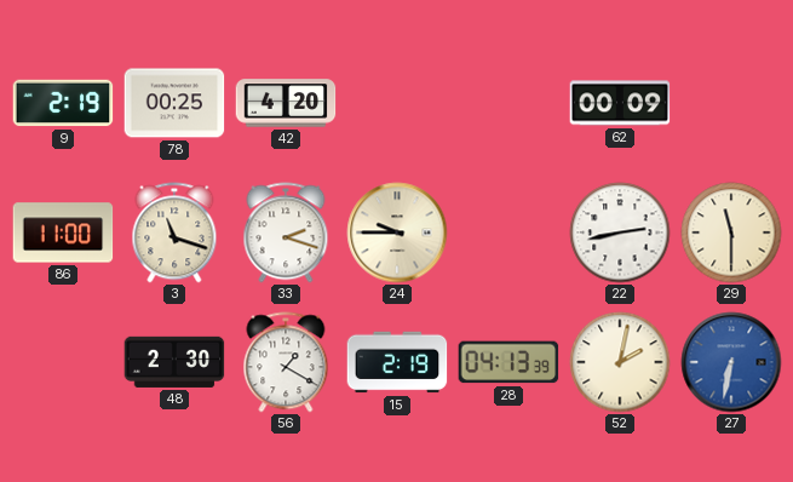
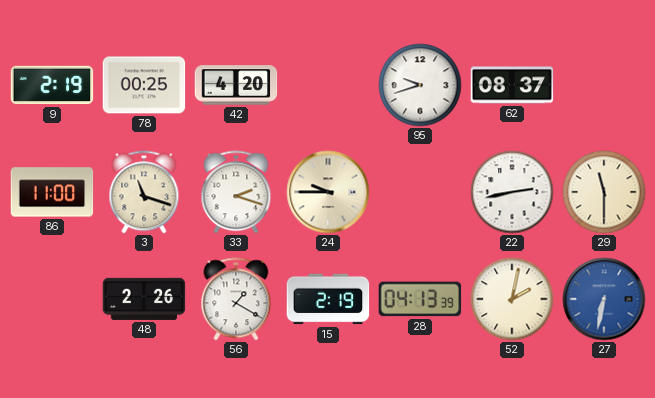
95: none -> 9:42
62: 00:09 -> 08:37
48: 2:30 -> 2:26
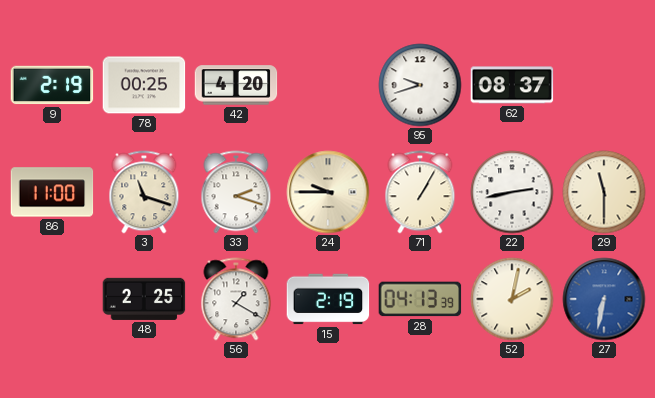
71: none -> 1:05
48: 2:26 -> 2:25
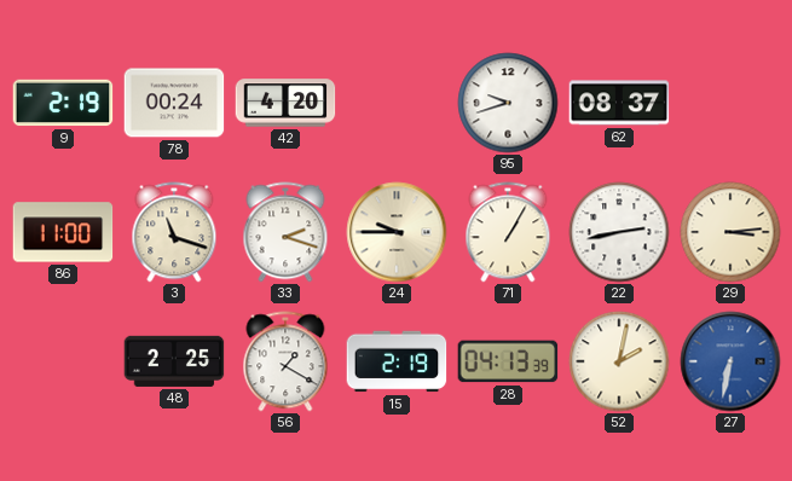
78: 00:25 -> 00:24
29: 11:30 -> 3:14
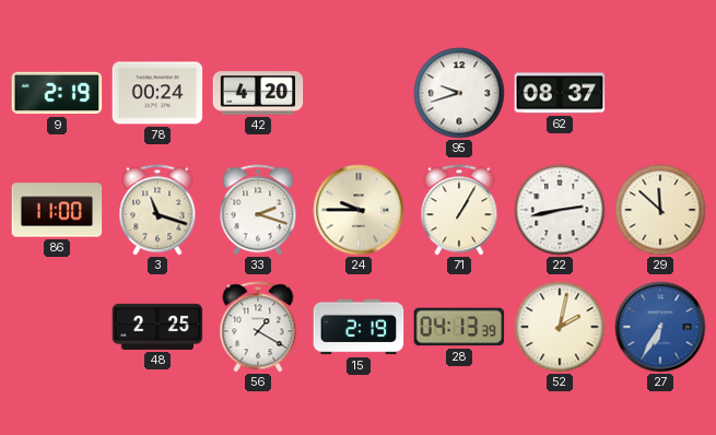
29: 3:14 -> 11:52
27: 6:32 -> 6:35
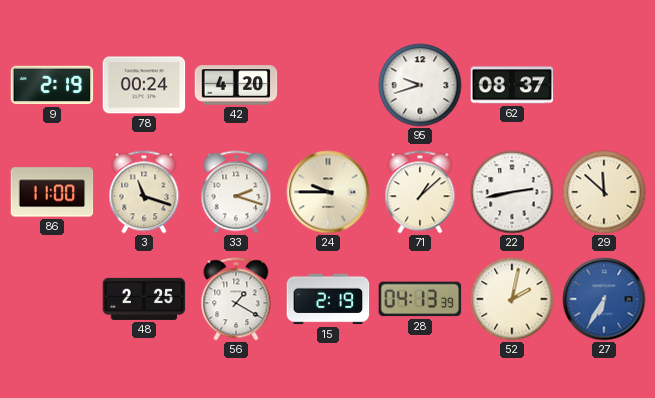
71: 1:05 -> 1:08
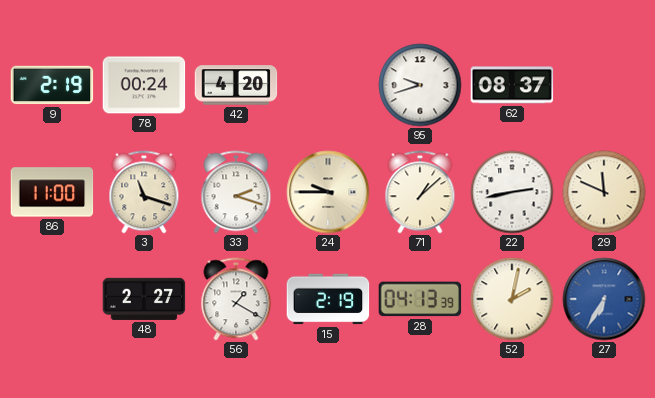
29: 11:52 -> 11:49
48: 2:25 -> 2:27
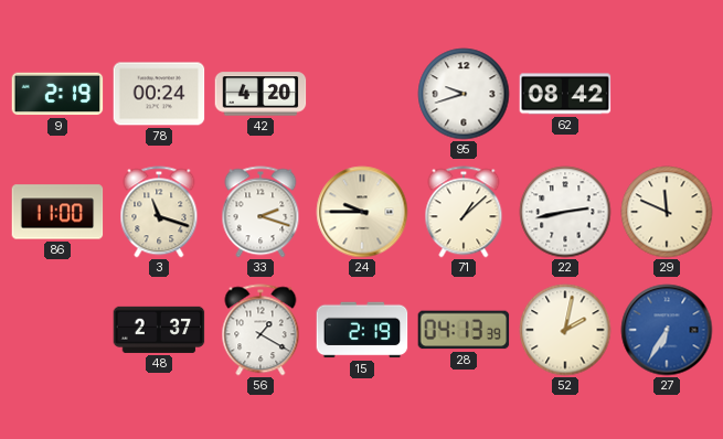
62: 08:37 -> 08:42
48: 2:27 -> 2:37
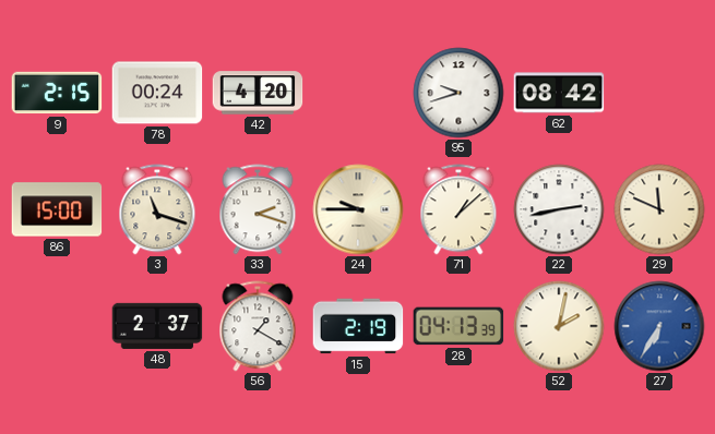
9: 2:19 -> 2:15
86: 11:00 -> 15:00
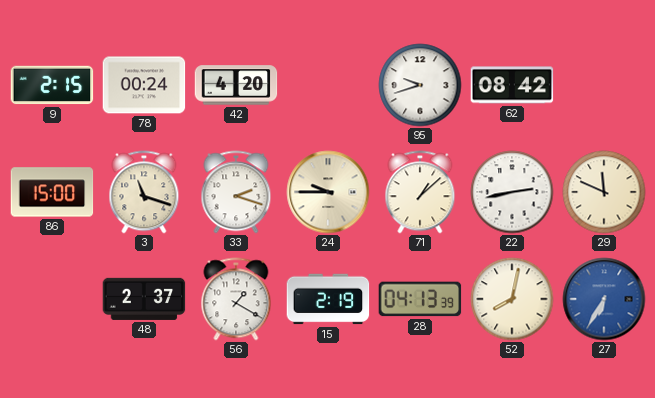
52: 2:02 -> 8:02
